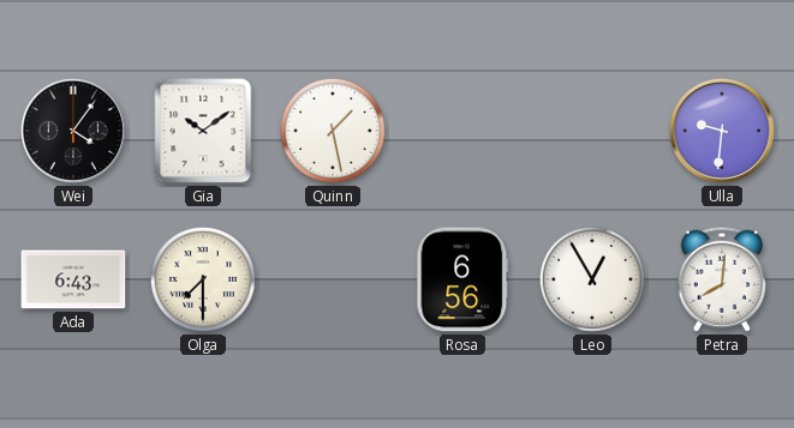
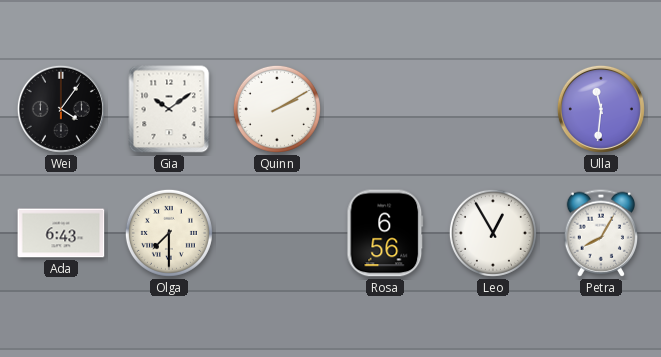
Quinn: 1:28 -> 2:10
Ulla: 9:31 -> 11:31
Petra: 8:01 -> 8:05
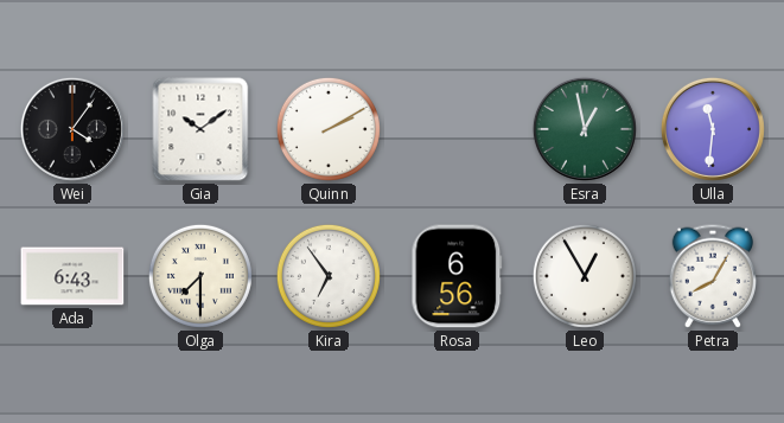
Esra: none -> 12:58
Kira: none -> 6:54
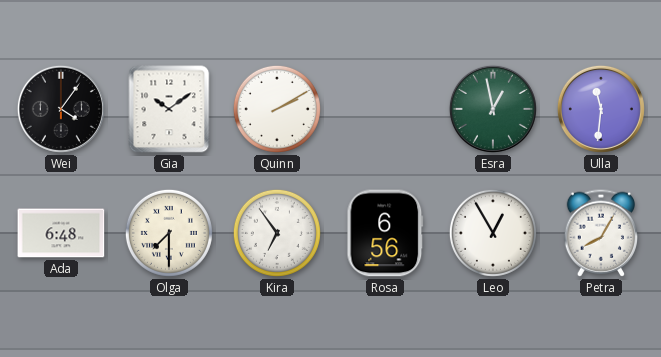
Ada: 6:43 -> 6:48
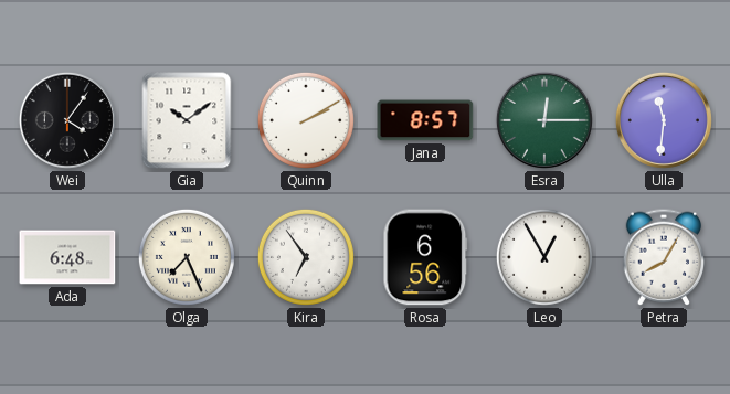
Jana: none -> 8:57
Esra: 12:58 -> 12:15
Olga: 7:30 -> 7:26
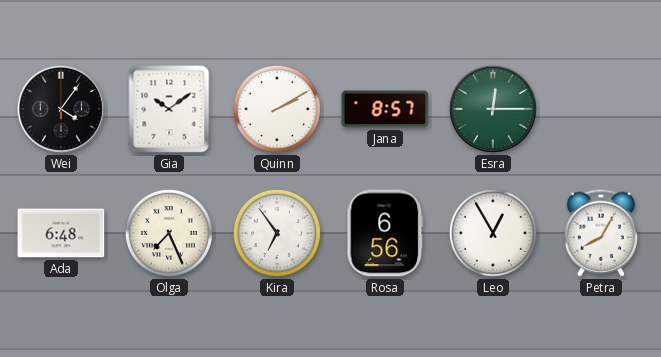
Ulla: 11:31 -> none
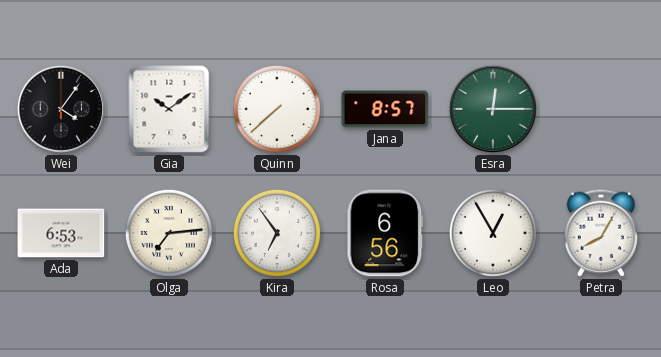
Quinn: 2:10 -> 7:38
Ada: 6:48 -> 6:53
Olga: 7:26 -> 7:14
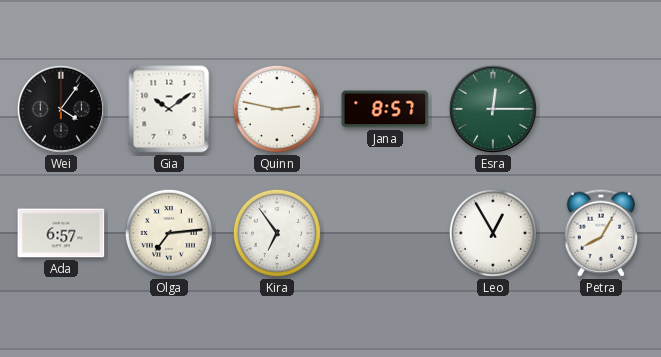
Quinn: 7:38 -> 2:47
Ada: 6:53 -> 6:57
Rosa: 6:56 -> none
